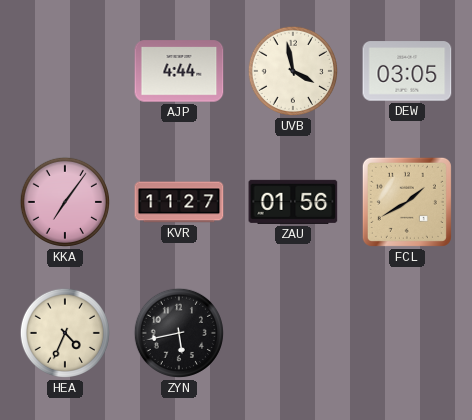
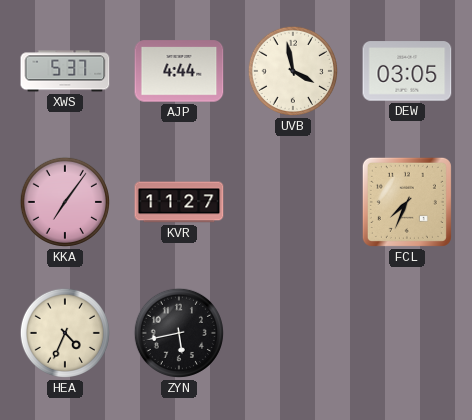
XWS: none -> 5:37
ZAU: 01:56 -> none
FCL: 1:40 -> 7:34
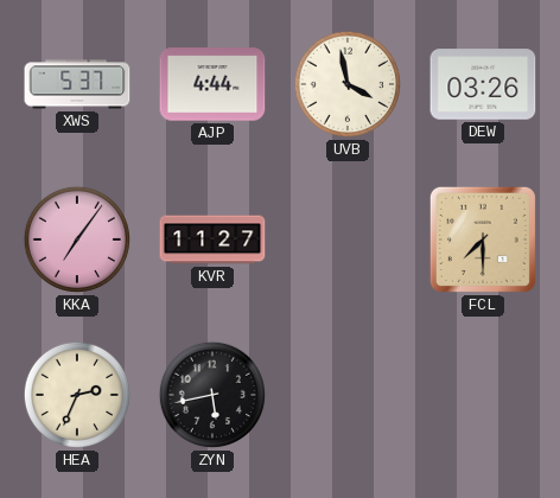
DEW: 03:05 -> 03:26
FCL: 7:34 -> 7:30
HEA: 4:34 -> 2:34
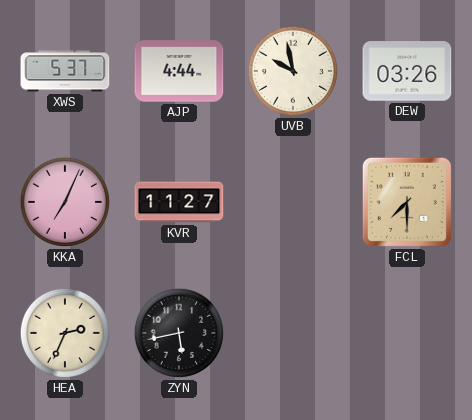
UVB: 3:58 -> 9:58
KKA: 7:06 -> 7:04
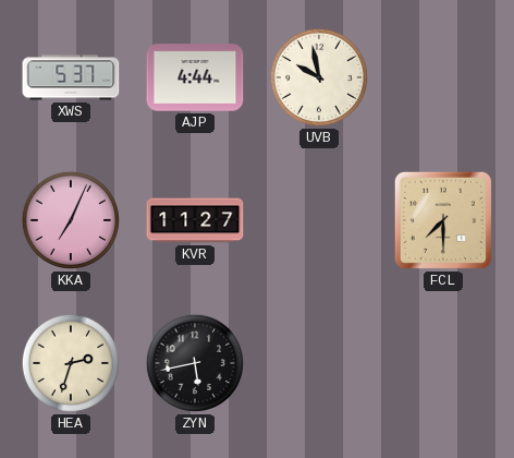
DEW: 03:26 -> none
HEA: 2:34 -> 2:33
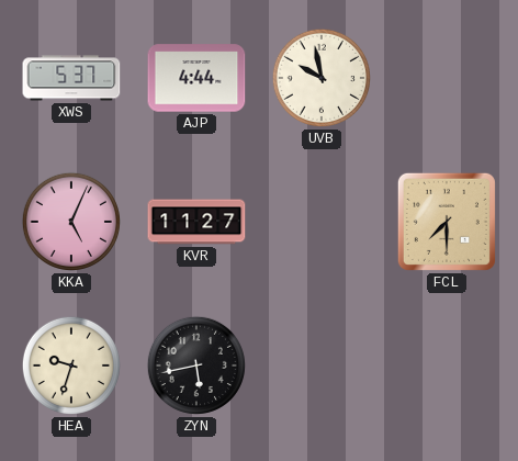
KKA: 7:04 -> 5:04
HEA: 2:33 -> 9:33
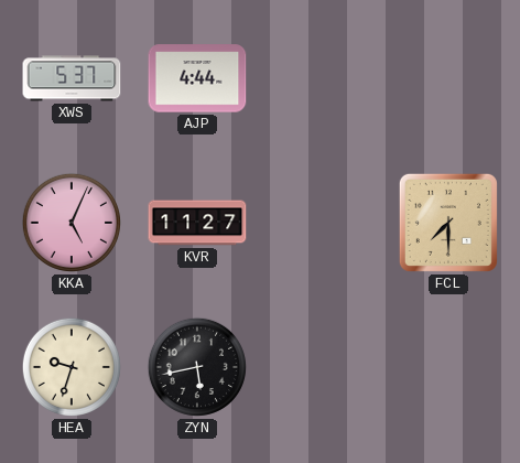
UVB: 9:58 -> none
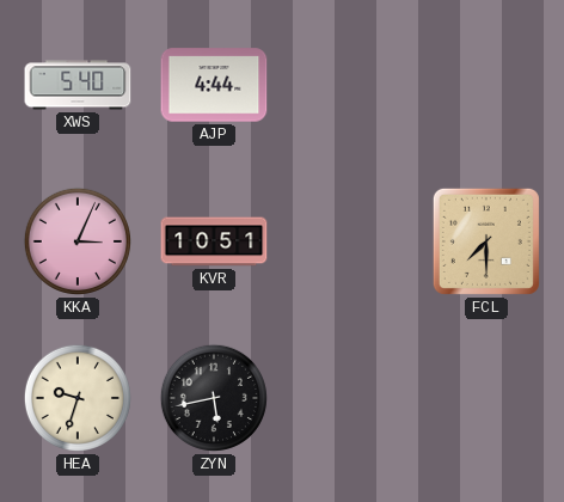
XWS: 5:37 -> 5:40
KKA: 5:04 -> 3:04
KVR: 11:27 -> 10:51
